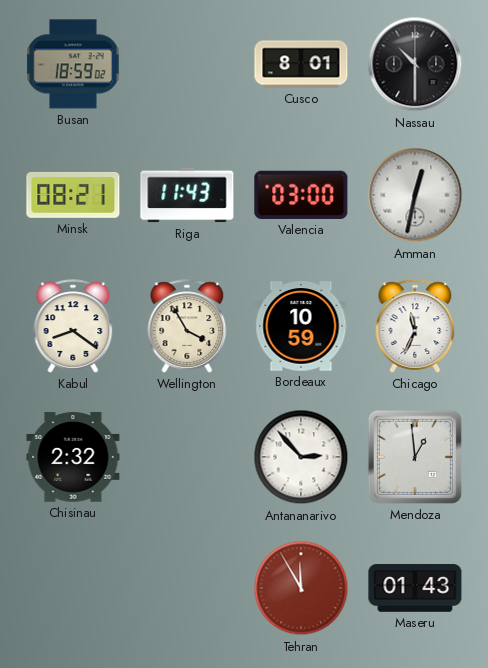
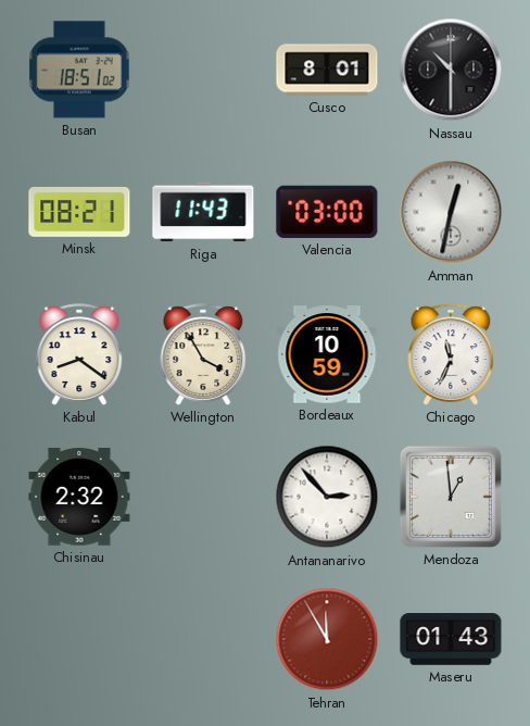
Busan: 18:59 -> 18:51
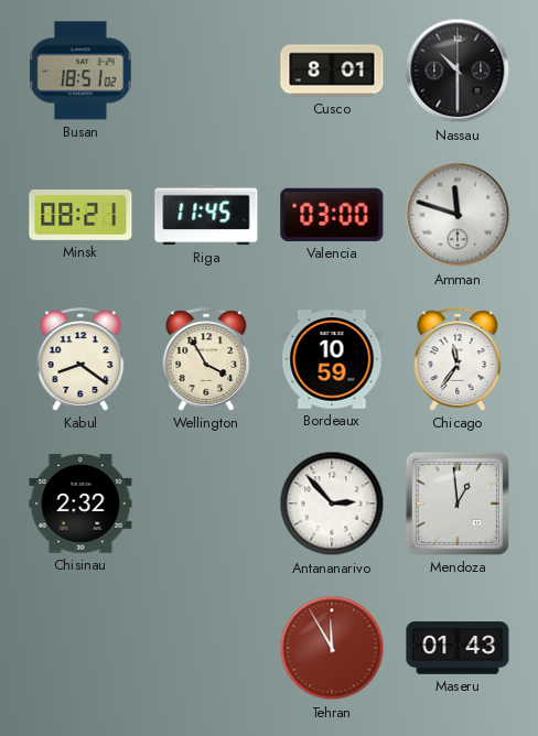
Riga: 11:43 -> 11:45
Amman: 12:32 -> 11:48
Chicago: 11:34 -> 11:36
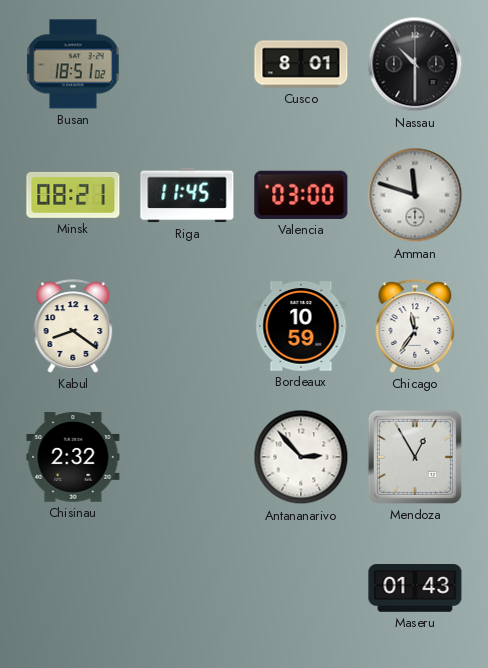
Wellington: 3:55 -> none
Mendoza: 12:59 -> 12:55
Tehran: 11:55 -> none
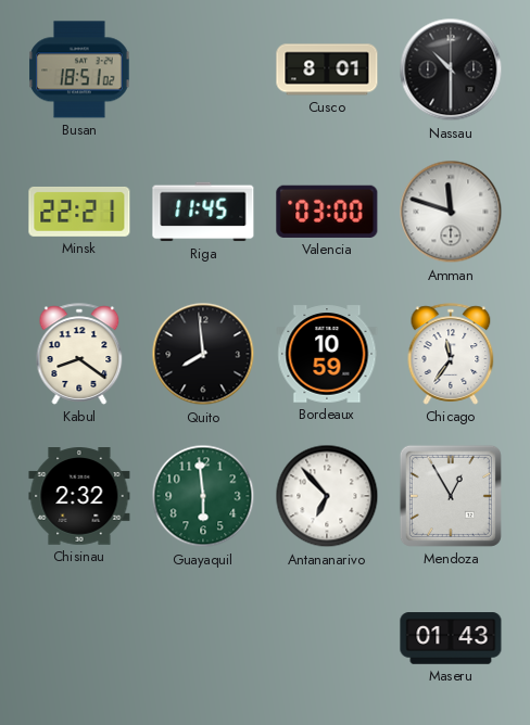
Minsk: 08:21 -> 22:21
Quito: none -> 7:59
Guayaquil: none -> 5:59
Antananarivo: 2:53 -> 6:53
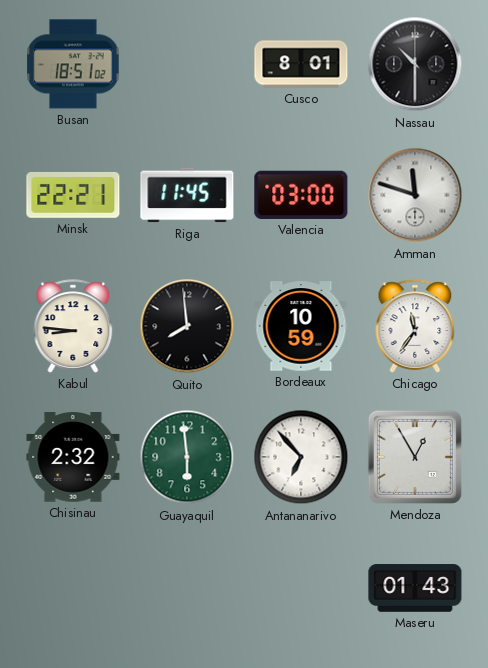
Kabul: 8:21 -> 8:46
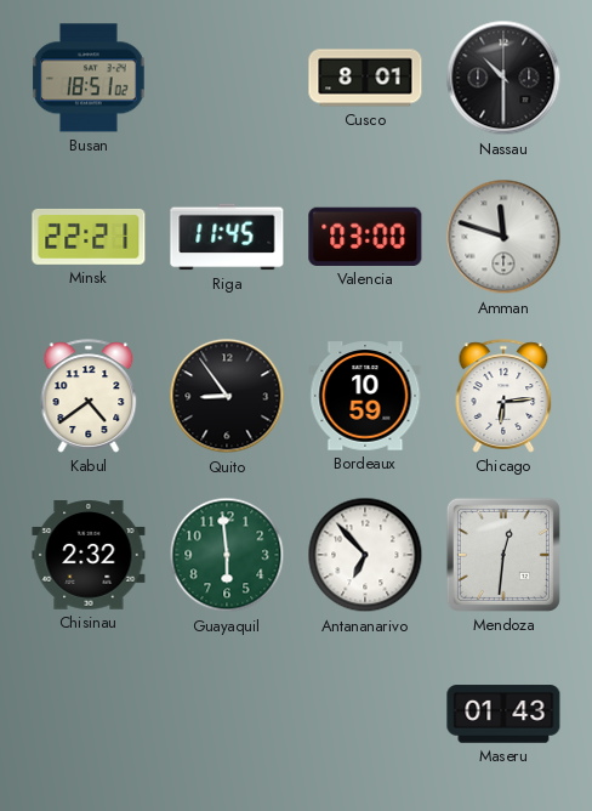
Kabul: 8:46 -> 4:39
Quito: 7:59 -> 8:54
Chicago: 11:36 -> 6:14
Mendoza: 12:55 -> 12:31
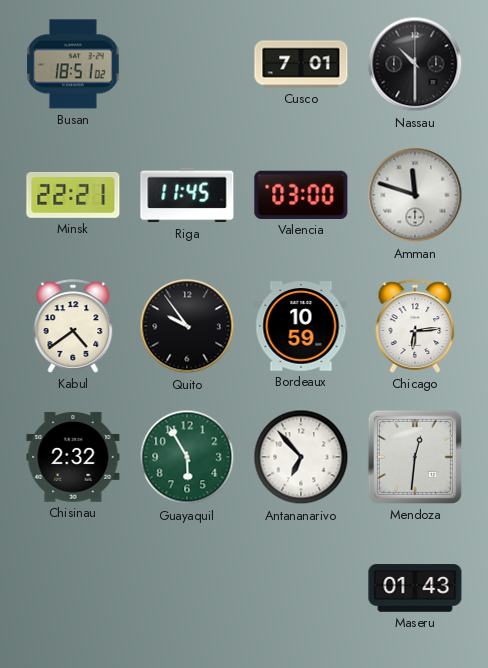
Cusco: 8:01 -> 7:01
Quito: 8:54 -> 9:54
Guayaquil: 5:59 -> 5:55
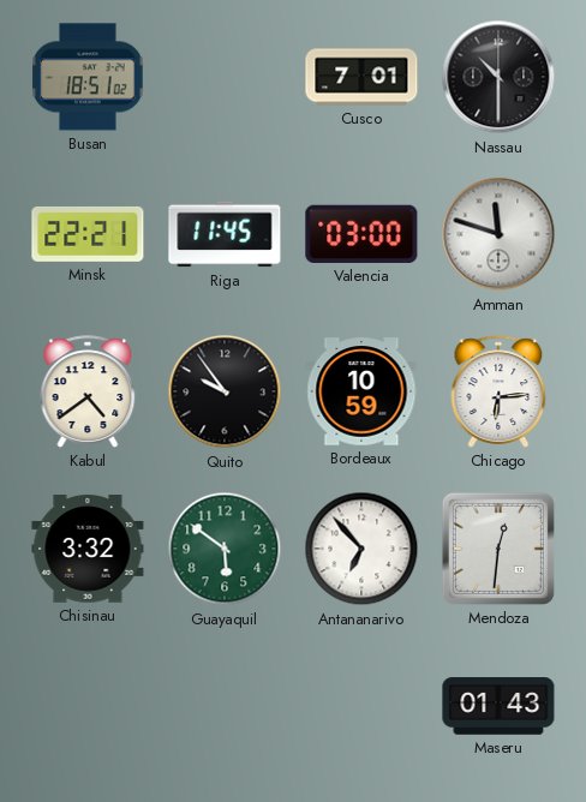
Chisinau: 2:32 -> 3:32
Guayaquil: 5:55 -> 5:51
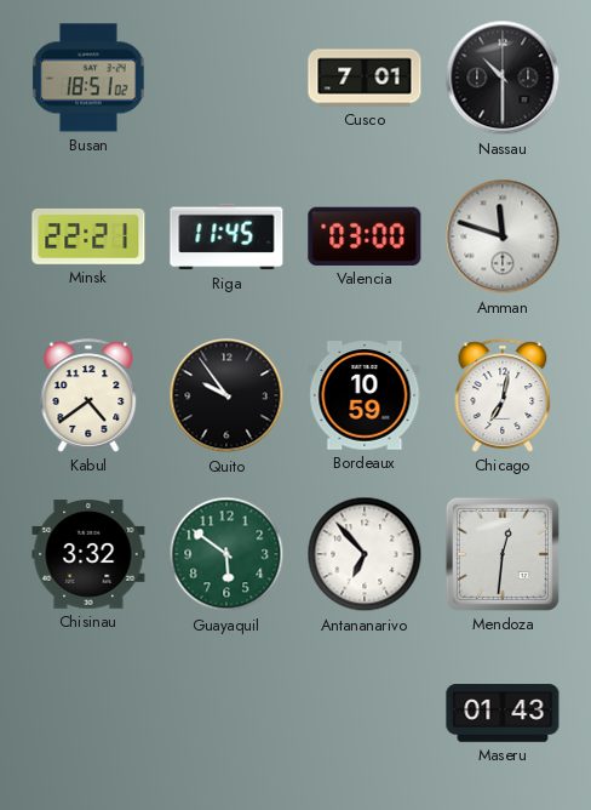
Chicago: 6:14 -> 7:02
